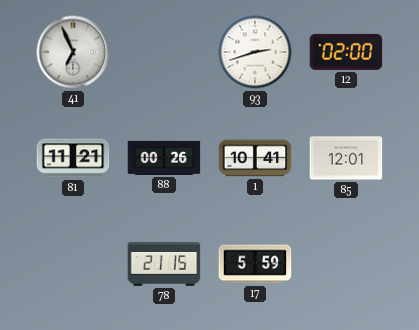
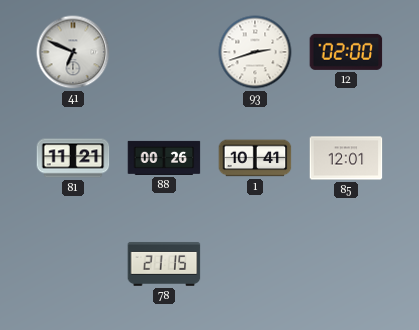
41: 6:56 -> 6:49
17: 5:59 -> none
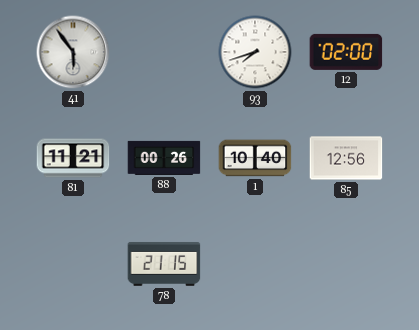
41: 6:49 -> 5:54
93: 2:42 -> 7:42
1: 10:41 -> 10:40
85: 12:01 -> 12:56
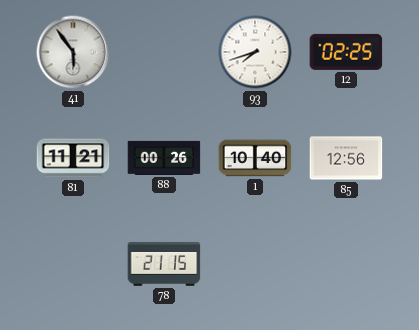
12: 02:00 -> 02:25
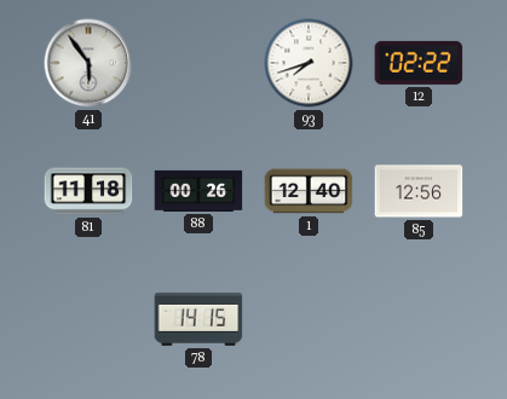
12: 02:25 -> 02:22
81: 11:21 -> 11:18
1: 10:40 -> 12:40
78: 21:15 -> 14:15
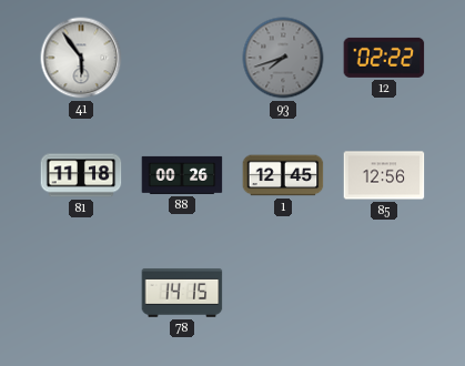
93 dial: white -> grey
1: 12:40 -> 12:45
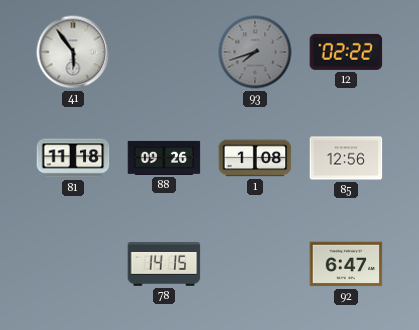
88: 00:26 -> 09:26
1: 12:45 -> 1:08
92: none -> 6:47
